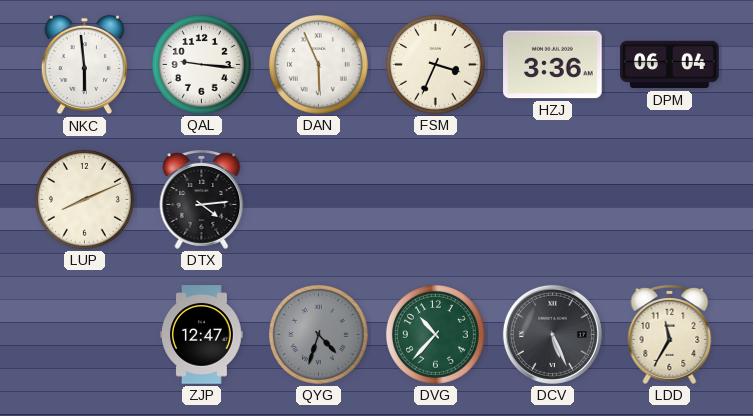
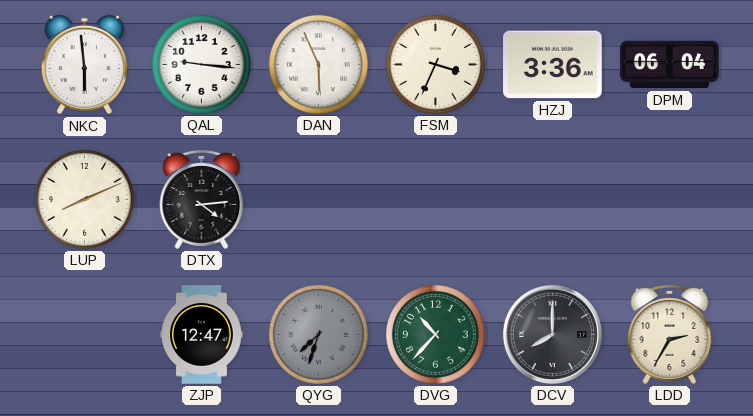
QYG: 4:33 -> 7:33
DCV: 5:26 -> 8:00
LDD: 11:35 -> 2:35
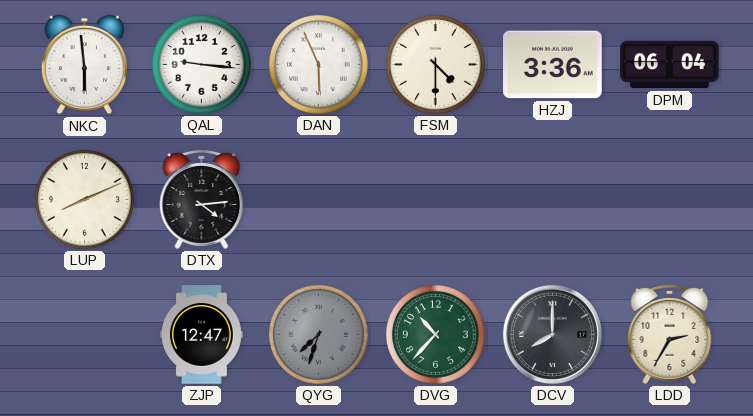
FSM: 3:34 -> 4:30
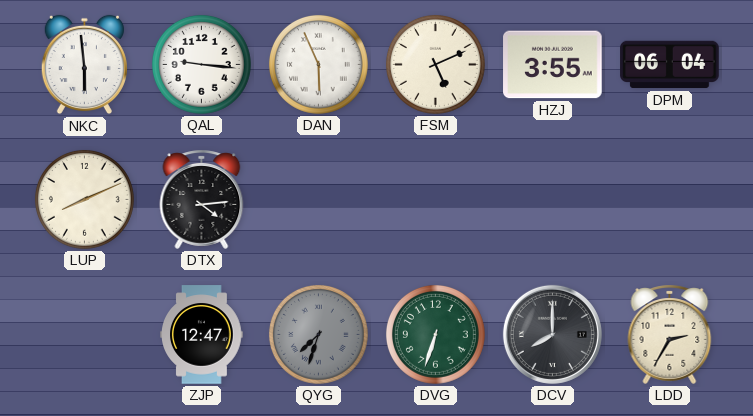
FSM: 4:30 -> 5:11
HZJ: 3:36 -> 3:55
DVG: 10:37 -> 6:33
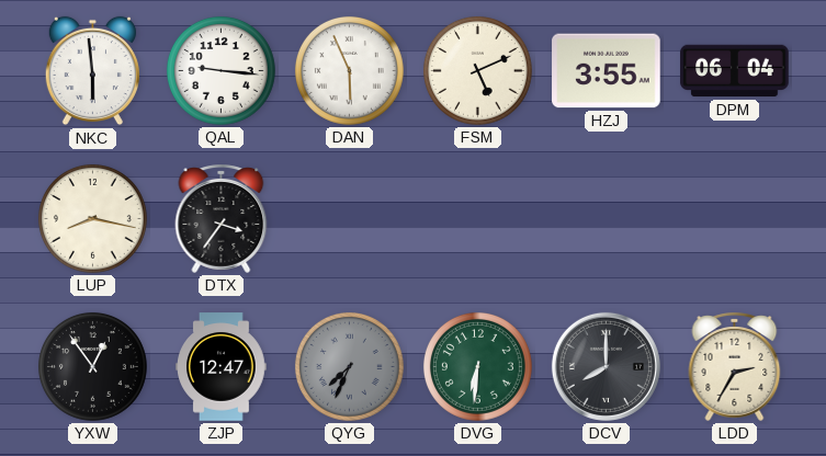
LUP: 8:11 -> 8:17
DTX: 4:14 -> 3:36
YXW: none -> 12:54
QYG: 7:33 -> 7:34
DVG: 6:33 -> 6:31
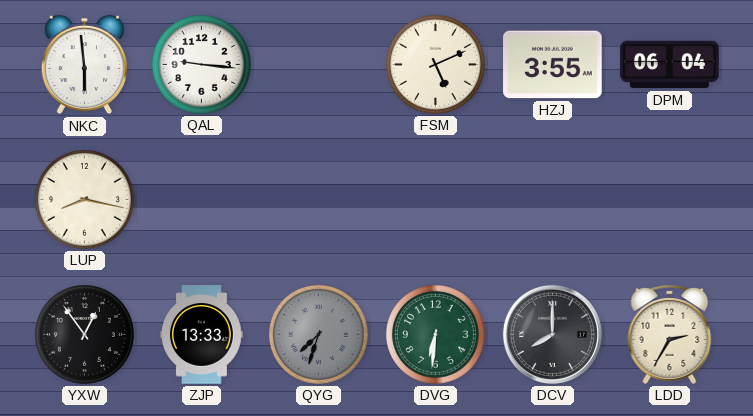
DAN: 5:56 -> none
DTX: 3:36 -> none
ZJP: 12:47 -> 13:33
QYG: 7:34 -> 7:33
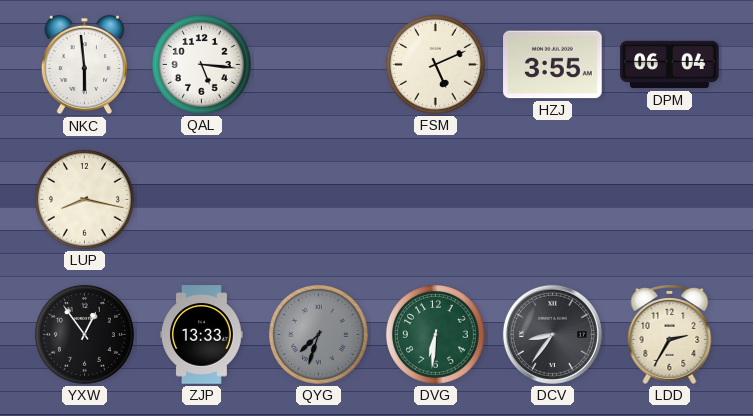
QAL: 9:16 -> 5:16
DCV: 8:00 -> 8:36
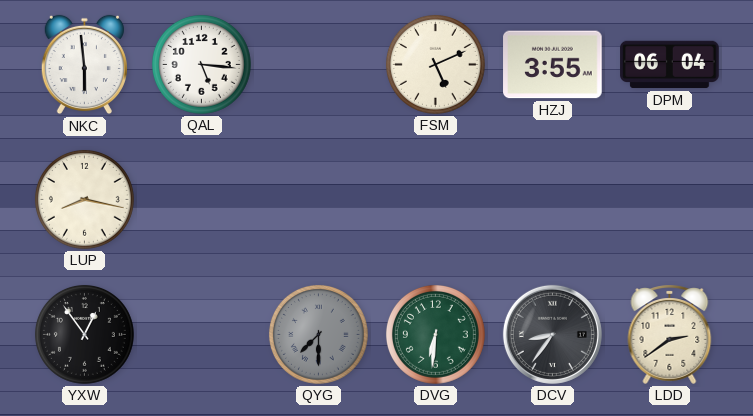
ZJP: 13:33 -> none
QYG: 7:33 -> 7:30
LDD: 2:35 -> 2:39
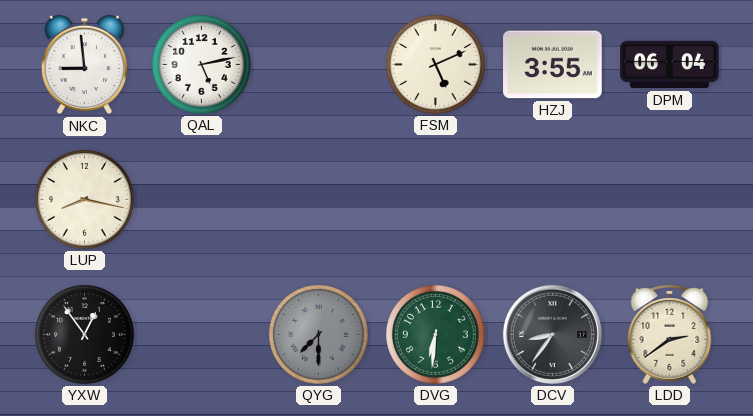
NKC: 5:59 -> 8:59
QAL: 5:16 -> 5:13
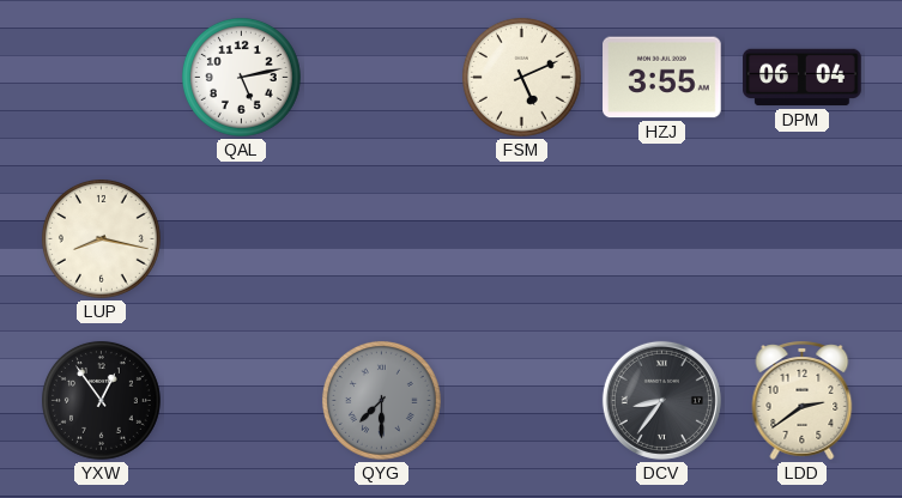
NKC: 8:59 -> none
DVG: 6:31 -> none
